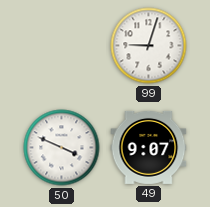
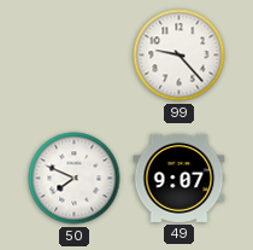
99: 9:03 -> 9:23
50: 3:49 -> 7:49
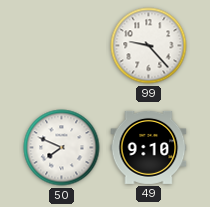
49: 9:07 -> 9:10
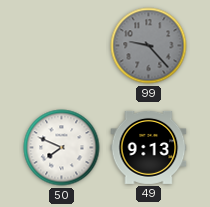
99 dial: white -> grey
49: 9:10 -> 9:13
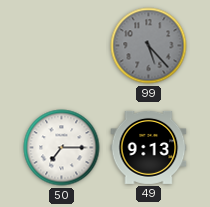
99: 9:23 -> 5:23
50: 7:49 -> 7:15
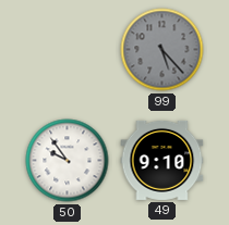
50: 7:15 -> 9:54
49: 9:13 -> 9:10
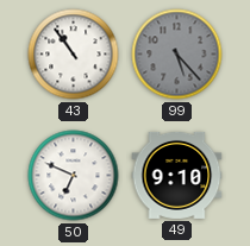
43: none -> 10:54
50: 9:54 -> 6:49
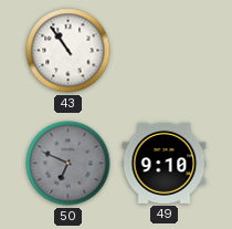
99: 5:23 -> none
50 dial: white -> grey
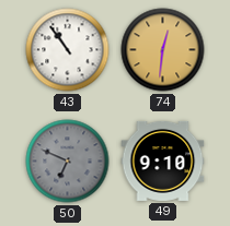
74: none -> 12:31
